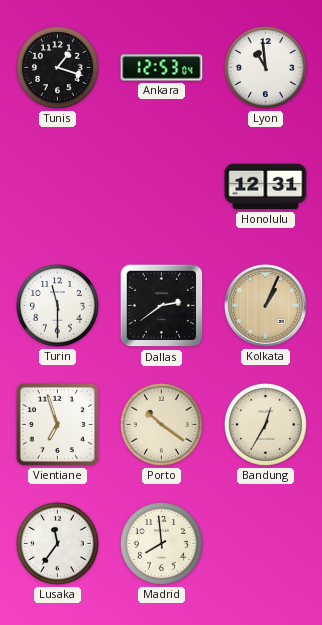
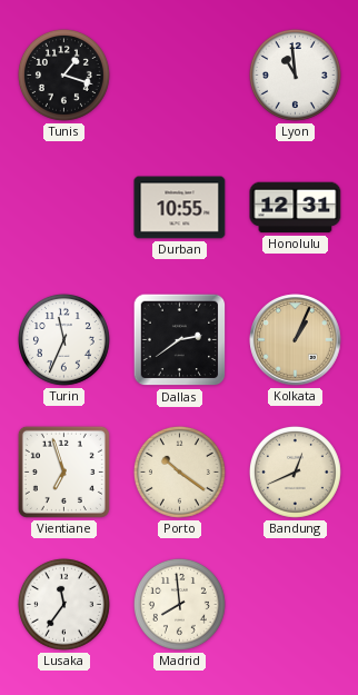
Ankara: 12:53 -> none
Durban: none -> 10:55
Turin: 11:30 -> 11:34
Bandung: 12:35 -> 12:41
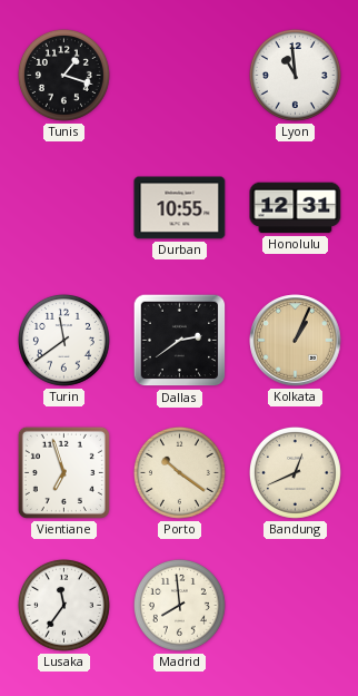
Turin: 11:34 -> 11:39
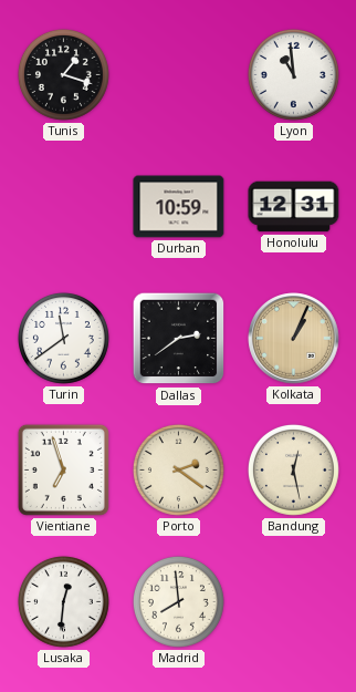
Durban: 10:55 -> 10:59
Porto: 10:21 -> 2:21
Bandung: 12:41 -> 12:28
Lusaka: 11:36 -> 12:31
